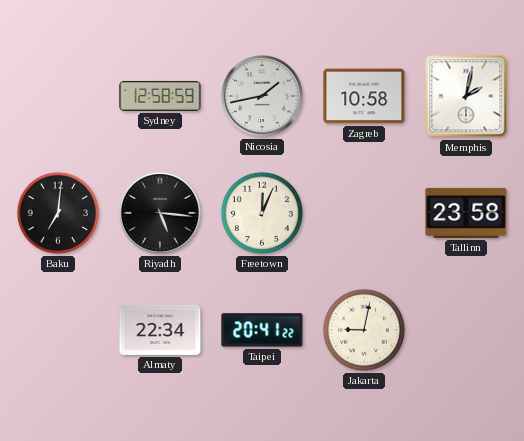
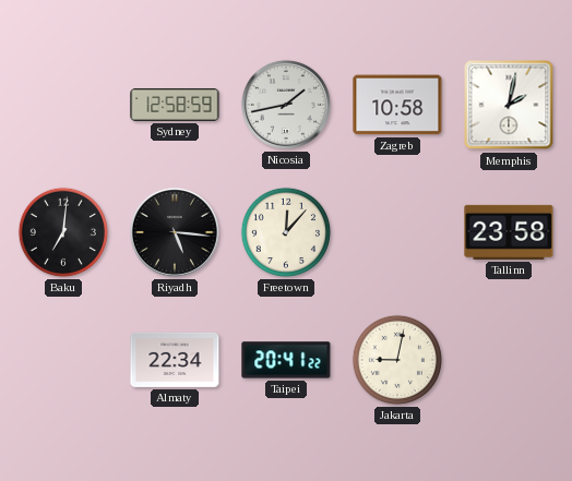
Freetown: 12:04 -> 12:07
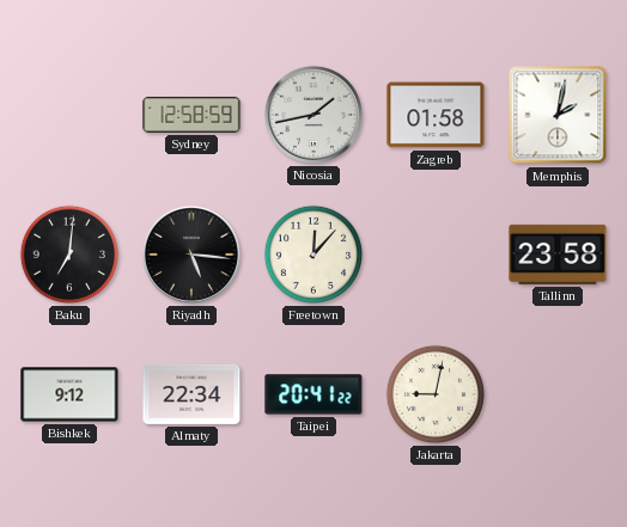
Zagreb: 10:58 -> 01:58
Bishkek: none -> 9:12
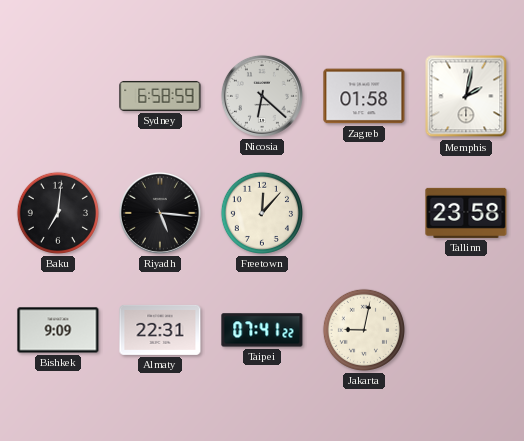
Sydney: 12:58 -> 6:58
Nicosia: 1:43 -> 6:22
Bishkek: 9:12 -> 9:09
Almaty: 22:34 -> 22:31
Taipei: 20:41 -> 07:41
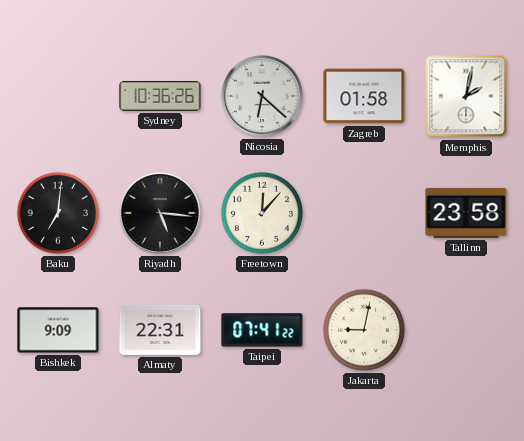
Sydney: 6:58 -> 10:36
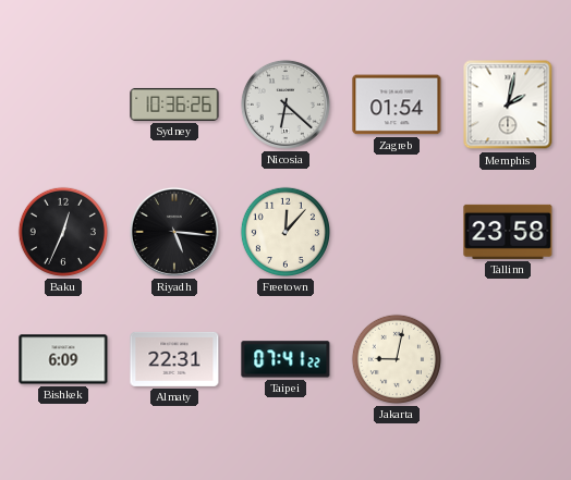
Zagreb: 01:58 -> 01:54
Baku: 7:01 -> 12:34
Bishkek: 9:09 -> 6:09
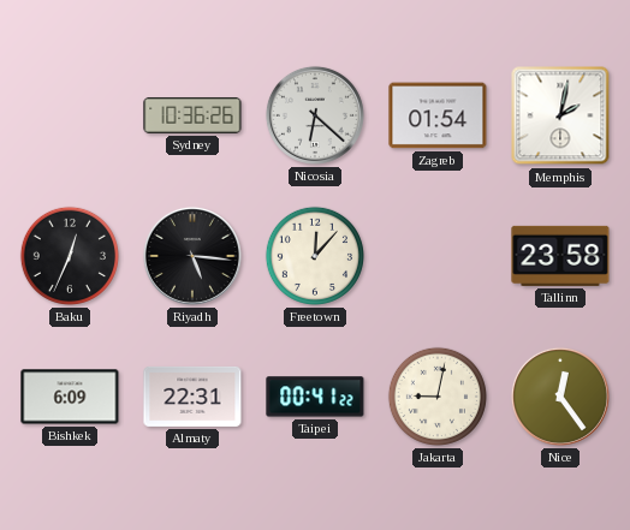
Taipei: 07:41 -> 00:41
Nice: none -> 12:24
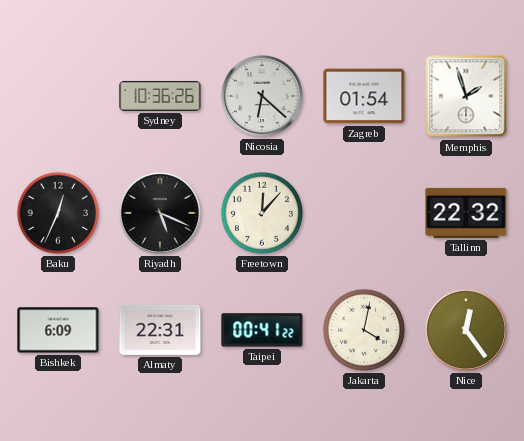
Memphis: 2:02 -> 1:57
Riyadh: 5:16 -> 5:19
Tallinn: 23:58 -> 22:32
Jakarta: 9:02 -> 4:02
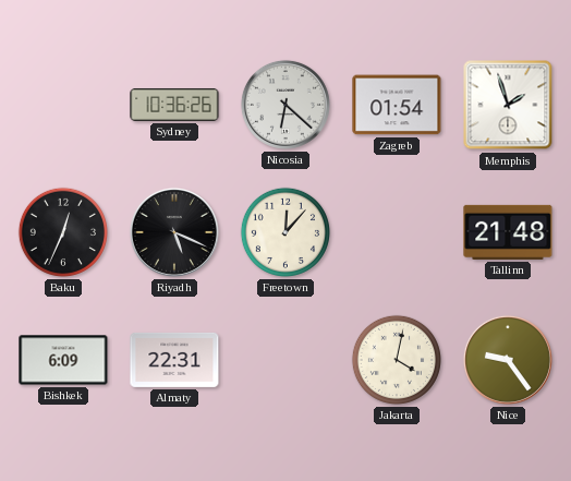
Tallinn: 22:32 -> 21:48
Taipei: 00:41 -> none
Nice: 12:24 -> 9:24
